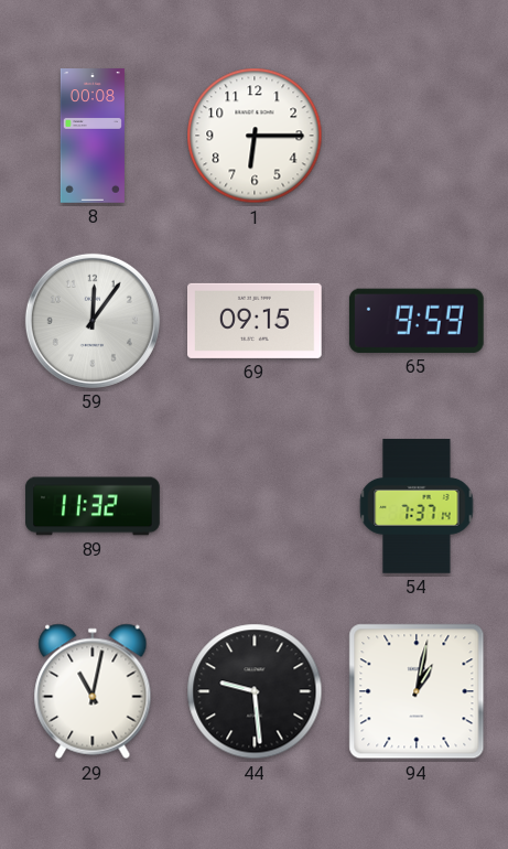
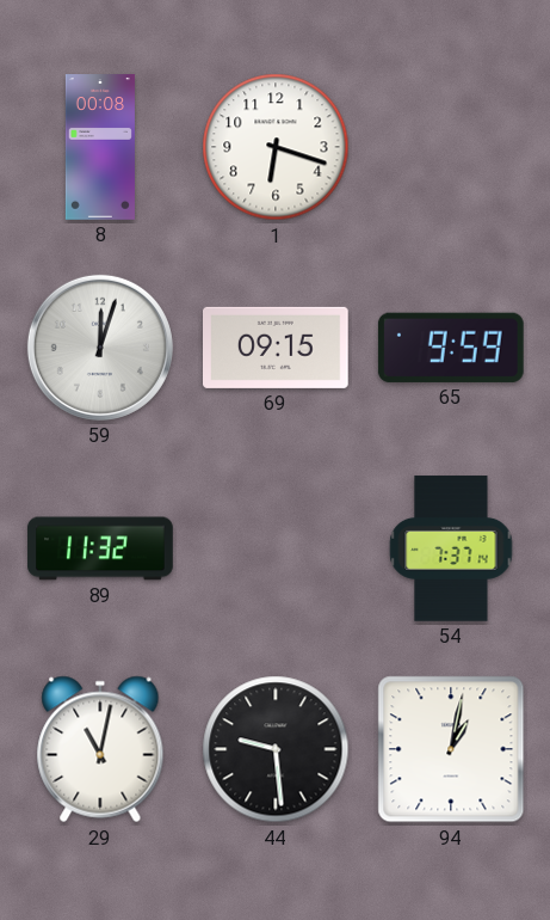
1: 6:15 -> 6:18
59: 12:06 -> 12:03
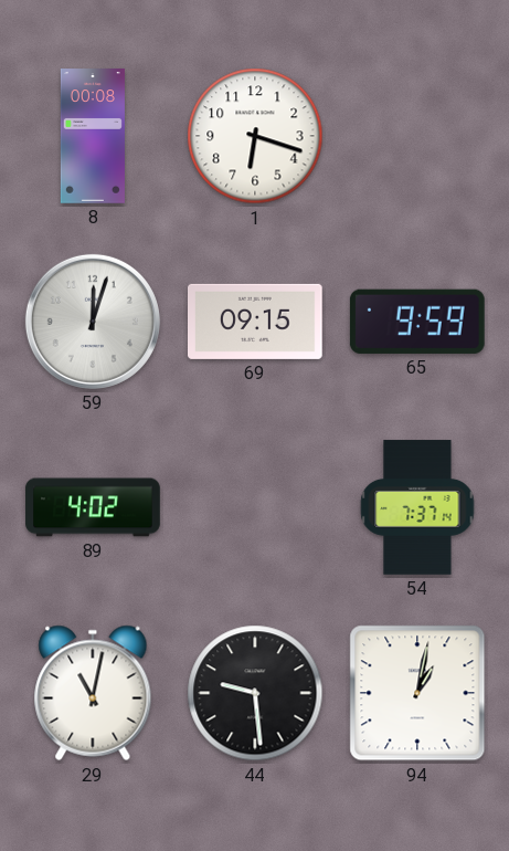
89: 11:32 -> 4:02
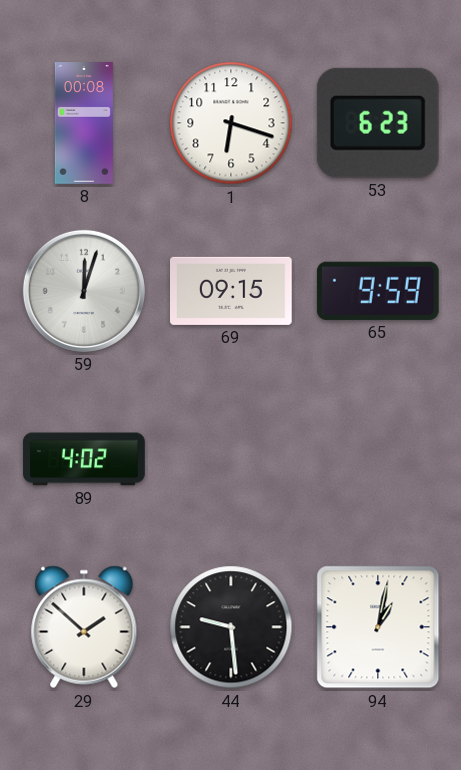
53: none -> 6:23
54: 7:37 -> none
29: 11:02 -> 1:52
